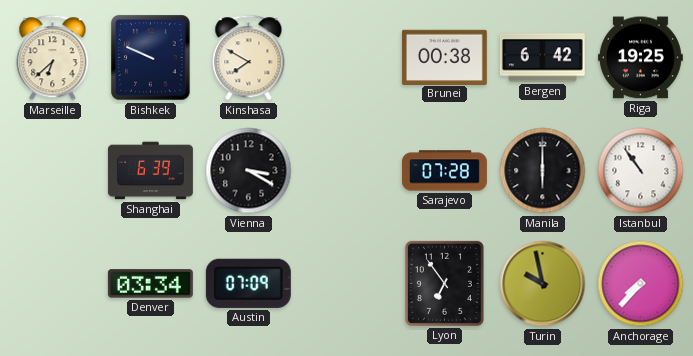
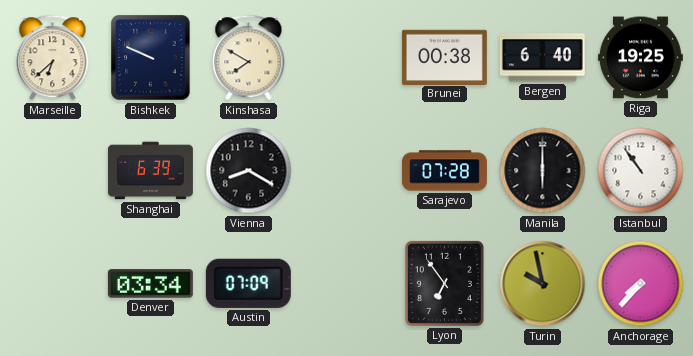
Bergen: 6:42 -> 6:40
Vienna: 3:20 -> 8:20
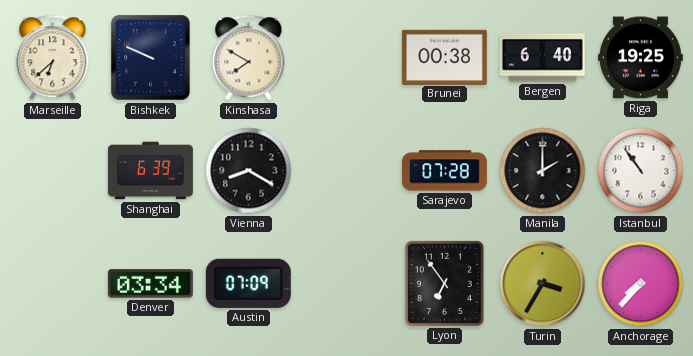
Manila: 6:00 -> 2:00
Turin: 9:58 -> 3:35
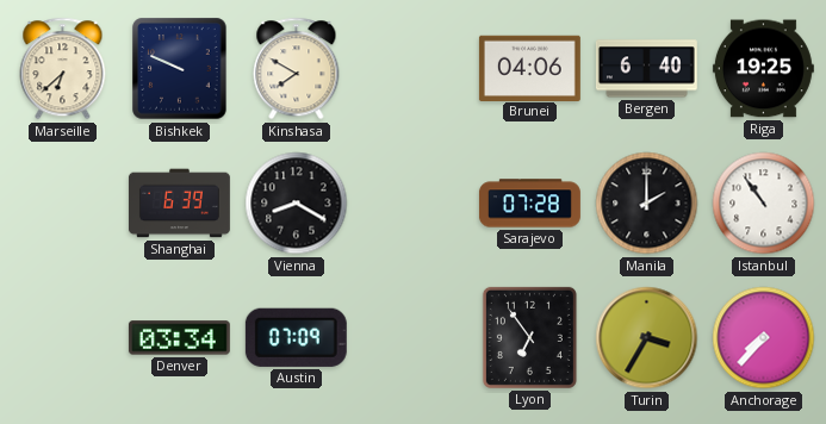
Brunei: 00:38 -> 04:06
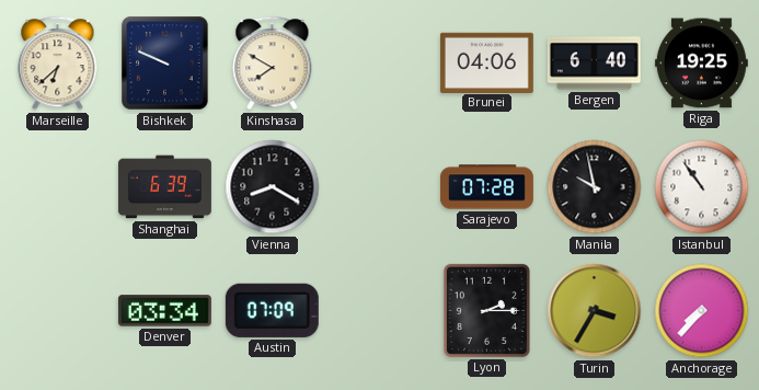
Manila: 2:00 -> 9:58
Lyon: 6:54 -> 2:15
